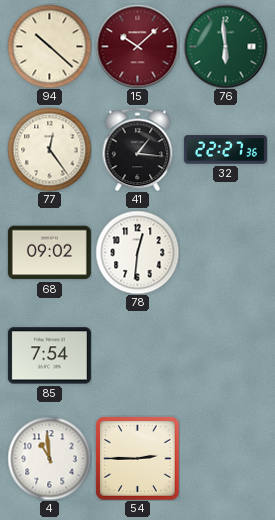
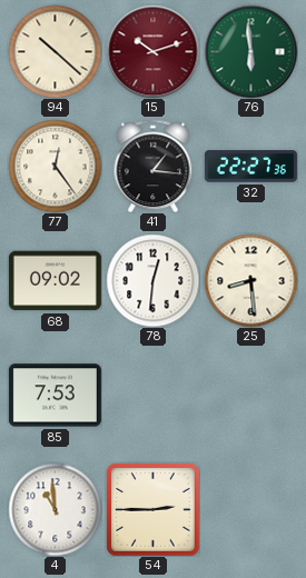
15: 10:08 -> 10:12
25: none -> 8:29
85: 7:54 -> 7:53
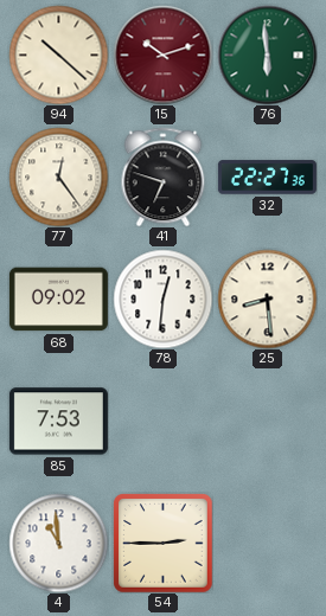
41: 1:16 -> 6:48
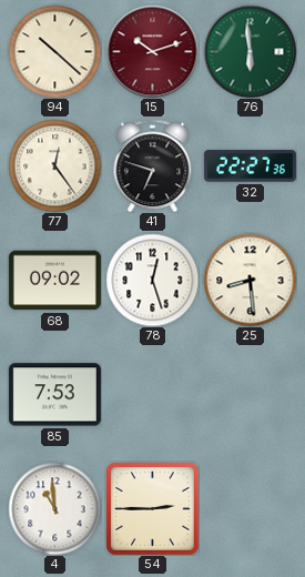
78: 12:31 -> 12:27
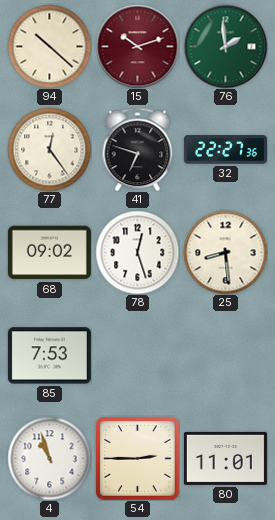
76: 5:59 -> 1:59
4: 10:59 -> 10:57
80: none -> 11:01
